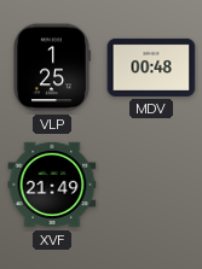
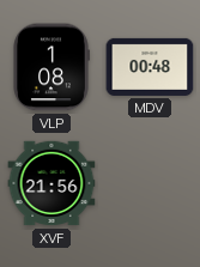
VLP: 1:25 -> 1:08
XVF: 21:49 -> 21:56
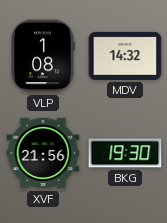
MDV: 00:48 -> 14:32
BKG: none -> 19:30
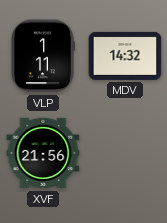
VLP: 1:08 -> 1:11
BKG: 19:30 -> none
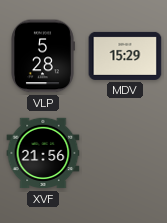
VLP: 1:11 -> 5:28
MDV: 14:32 -> 15:29
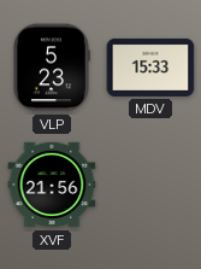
VLP: 5:28 -> 5:23
MDV: 15:29 -> 15:33
